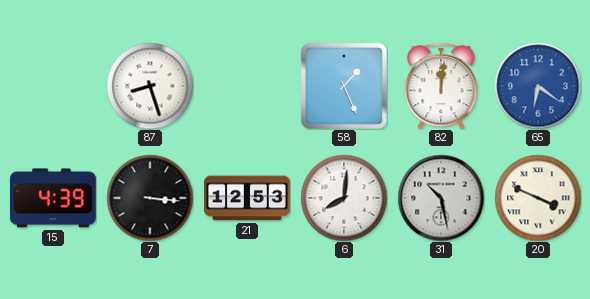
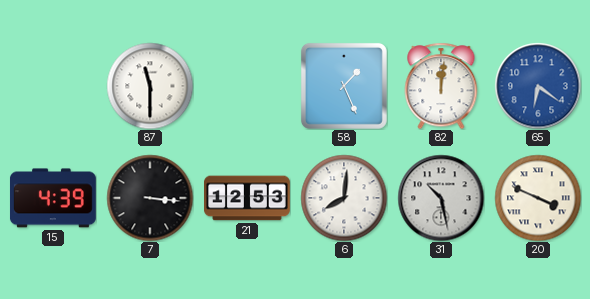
87: 8:27 -> 11:30
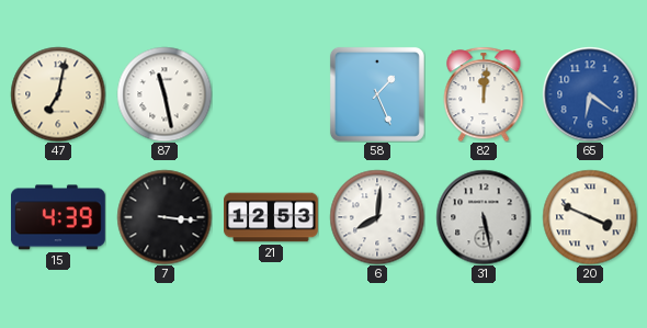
47: none -> 7:02
87: 11:30 -> 11:28
31: 10:28 -> 5:28
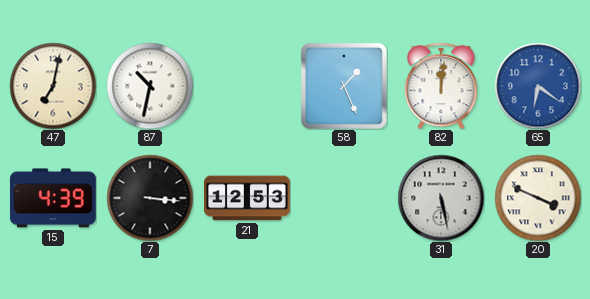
87: 11:28 -> 10:32
6: 8:01 -> none
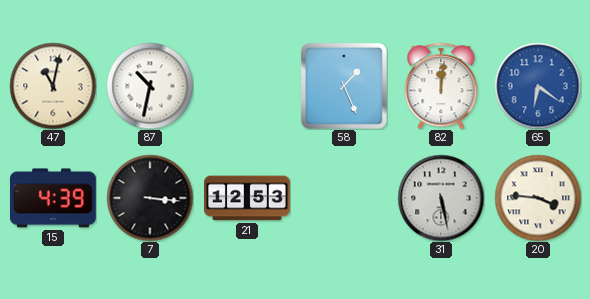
47: 7:02 -> 11:02
20: 3:49 -> 3:46
